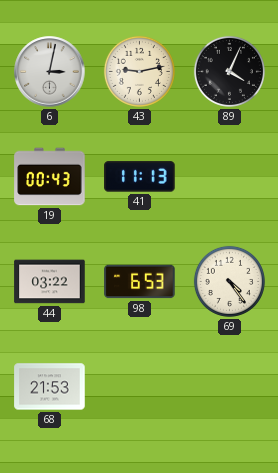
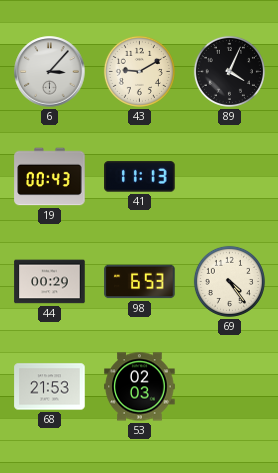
6: 3:02 -> 3:07
43: 9:13 -> 9:10
44: 03:22 -> 00:29
53: none -> 02:03
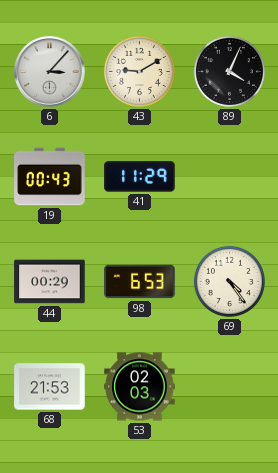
41: 11:13 -> 11:29
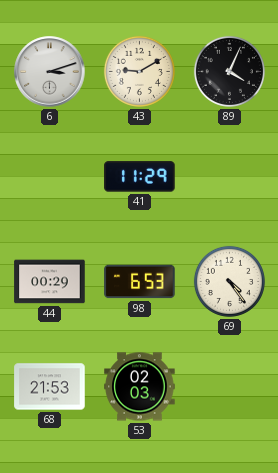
6: 3:07 -> 3:12
19: 00:43 -> none
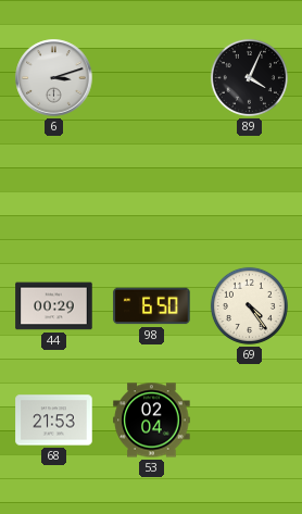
43: 9:10 -> none
41: 11:29 -> none
98: 6:53 -> 6:50
53: 02:03 -> 02:04
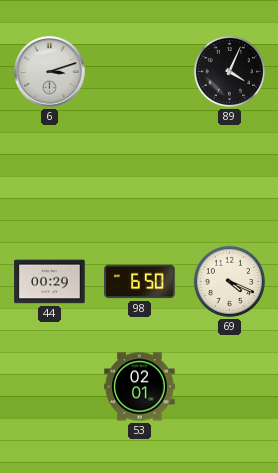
69: 4:24 -> 4:19
68: 21:53 -> none
53: 02:04 -> 02:01
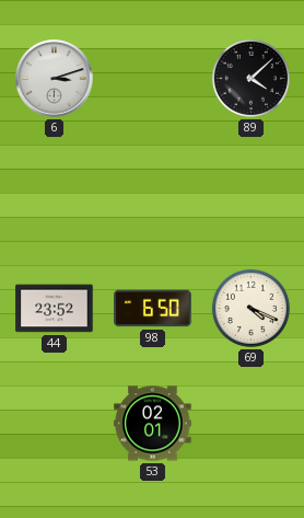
89: 4:04 -> 4:08
44: 00:29 -> 23:52
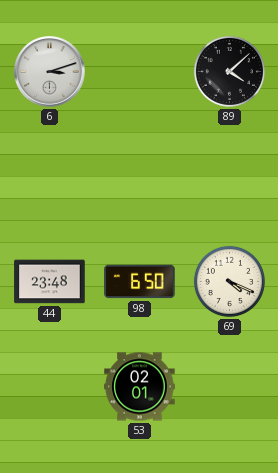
44: 23:52 -> 23:48
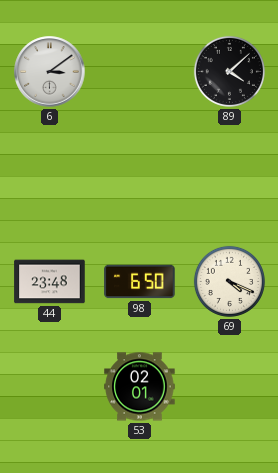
6: 3:12 -> 3:09
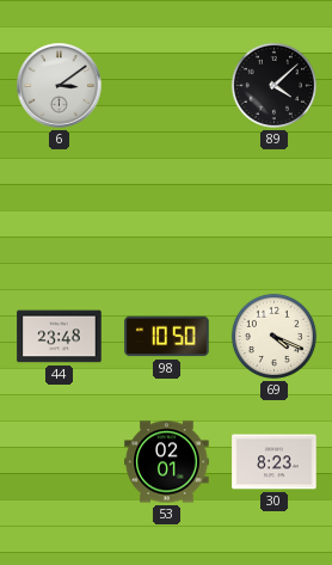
98: 6:50 -> 10:50
30: none -> 8:23
